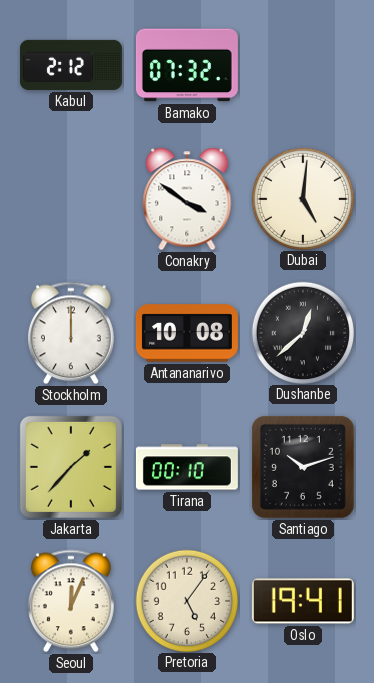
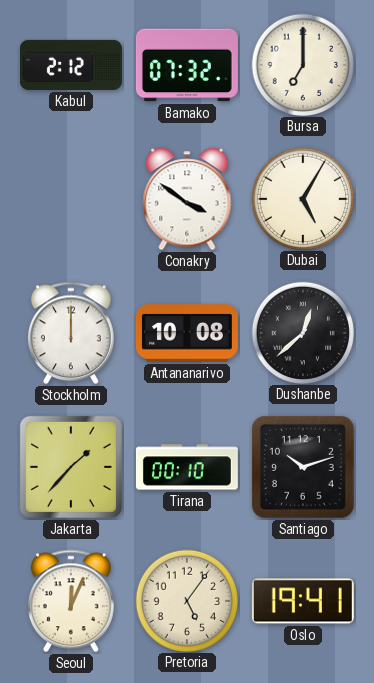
Bursa: none -> 7:00
Dubai: 5:01 -> 5:05
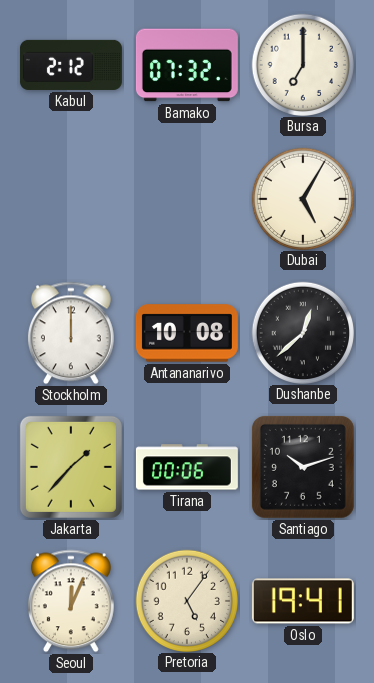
Conakry: 3:51 -> none
Tirana: 00:10 -> 00:06
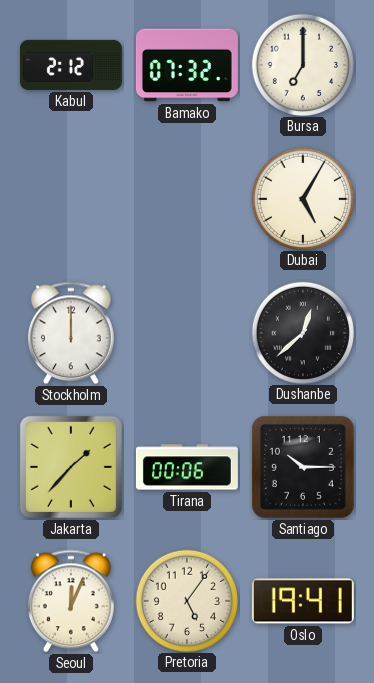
Antananarivo: 10:08 -> none
Santiago: 10:12 -> 10:15
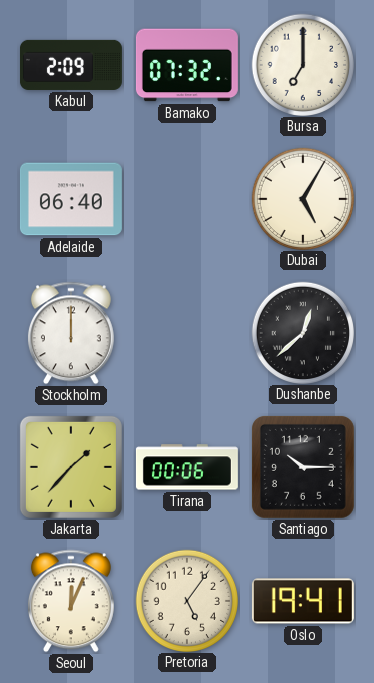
Kabul: 2:12 -> 2:09
Adelaide: none -> 06:40
